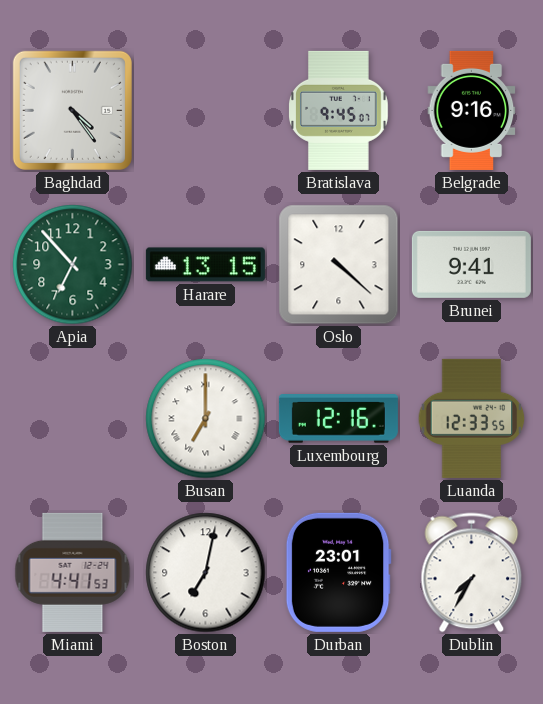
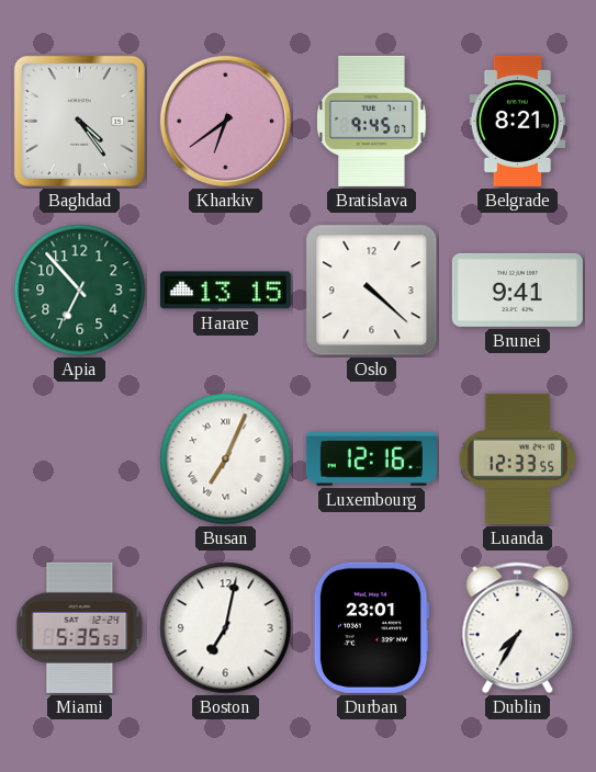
Kharkiv: none -> 6:39
Belgrade: 9:16 -> 8:21
Busan: 7:00 -> 7:04
Miami: 4:41 -> 5:35
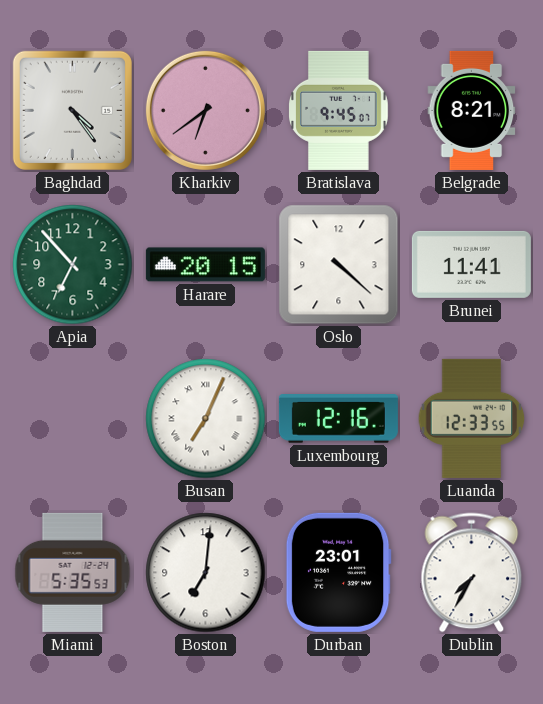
Harare: 13:15 -> 20:15
Brunei: 9:41 -> 11:41
Boston: 7:02 -> 7:01
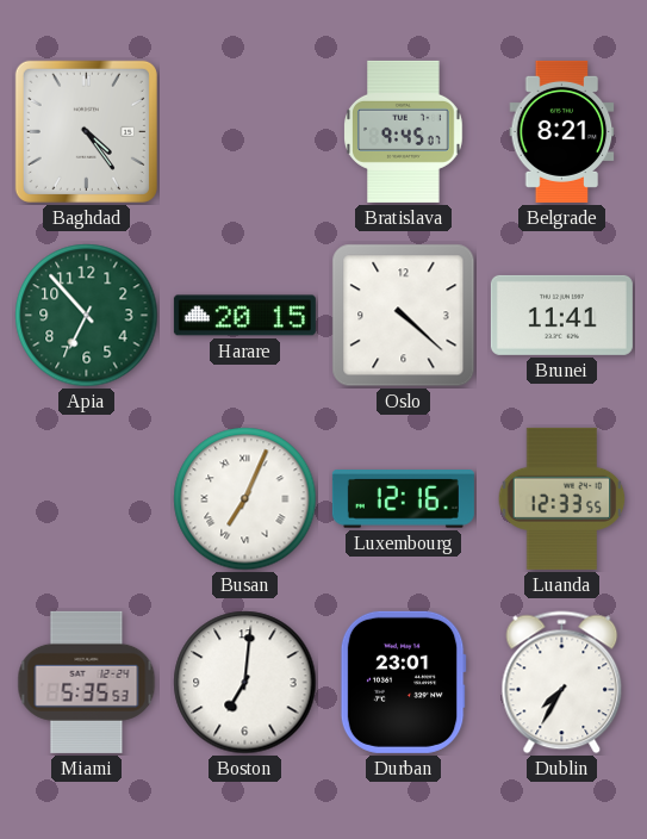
Kharkiv: 6:39 -> none
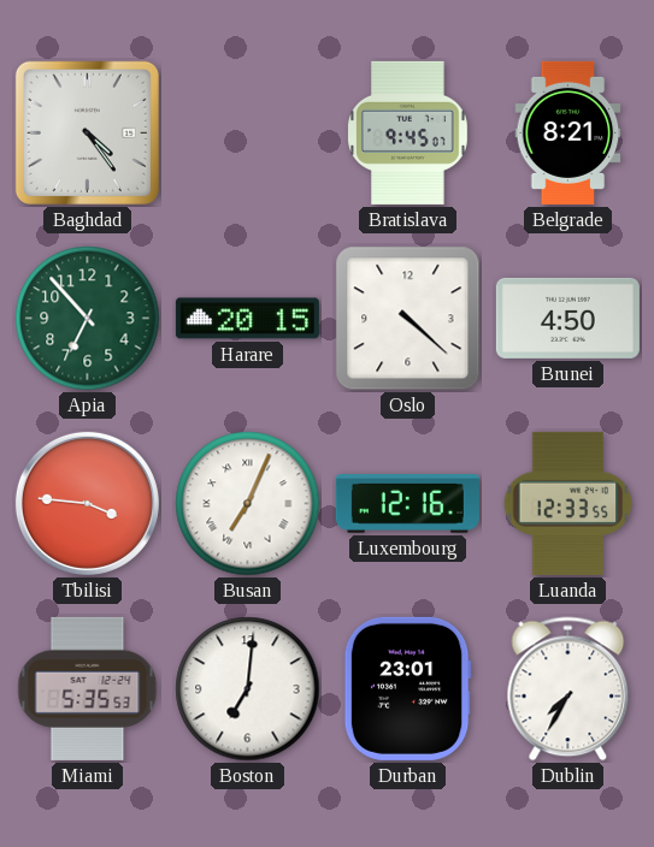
Brunei: 11:41 -> 4:50
Tbilisi: none -> 3:46
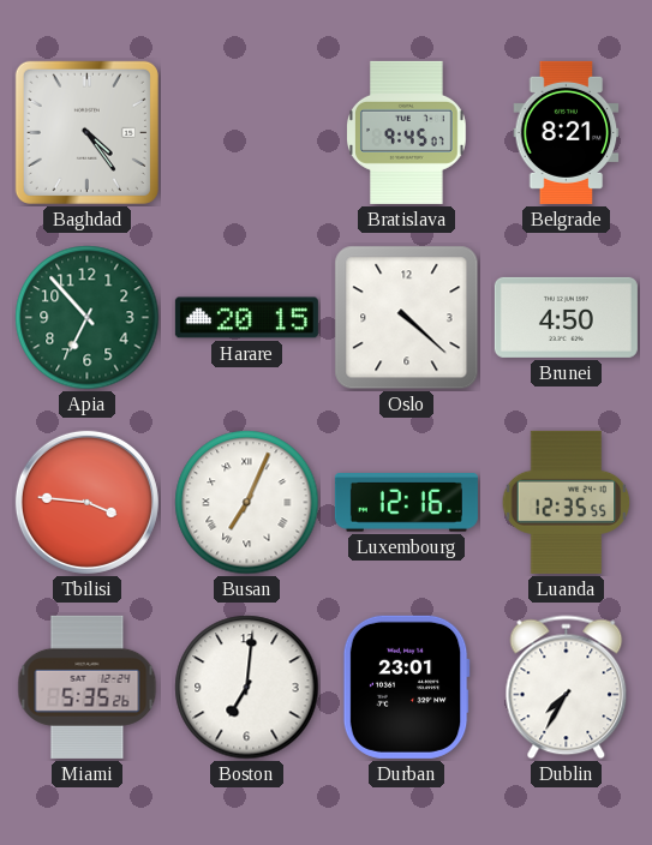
Luanda: 12:33 -> 12:35
Miami: 5:35:53 -> 5:35:26
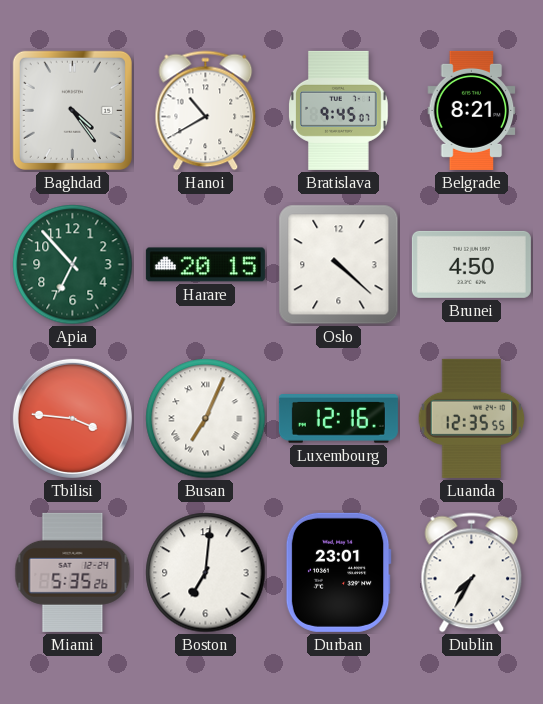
Hanoi: none -> 10:40
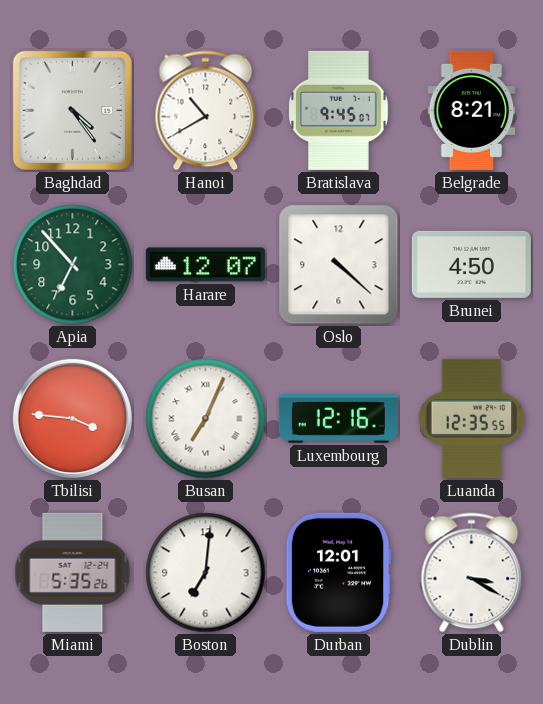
Harare: 20:15 -> 12:07
Durban: 23:01 -> 12:01
Dublin: 7:35 -> 3:20
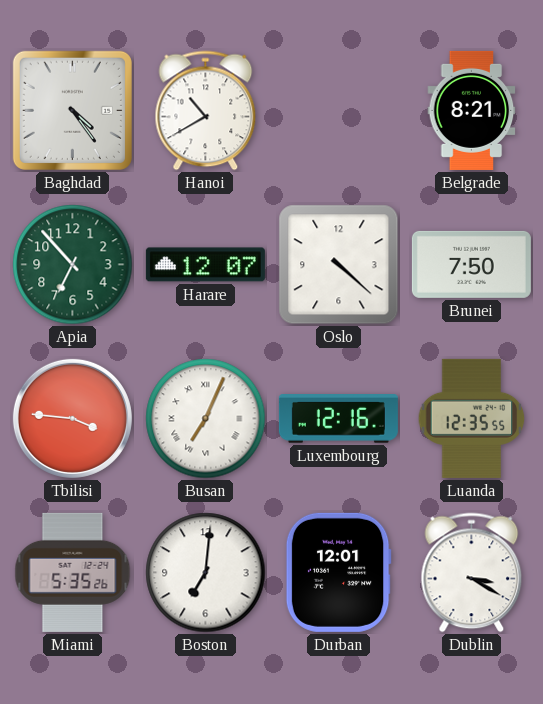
Bratislava: 9:45 -> none
Brunei: 4:50 -> 7:50
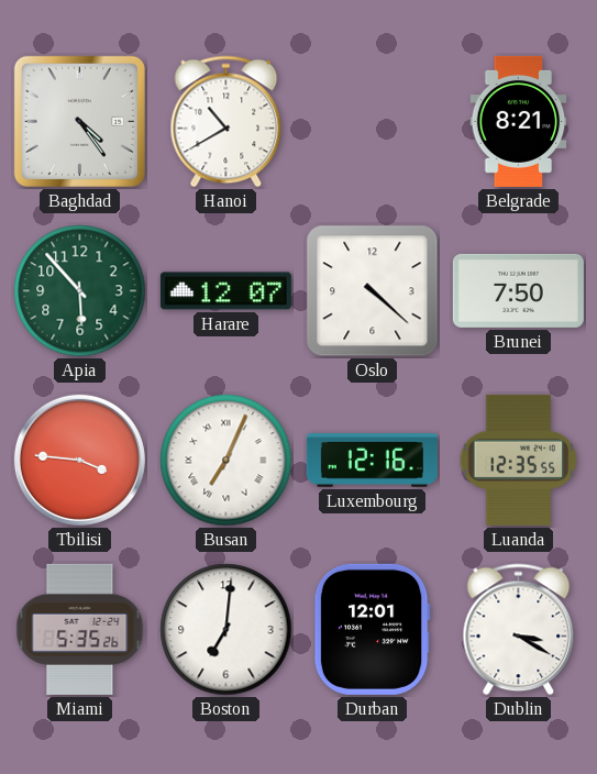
Apia: 6:53 -> 5:53
